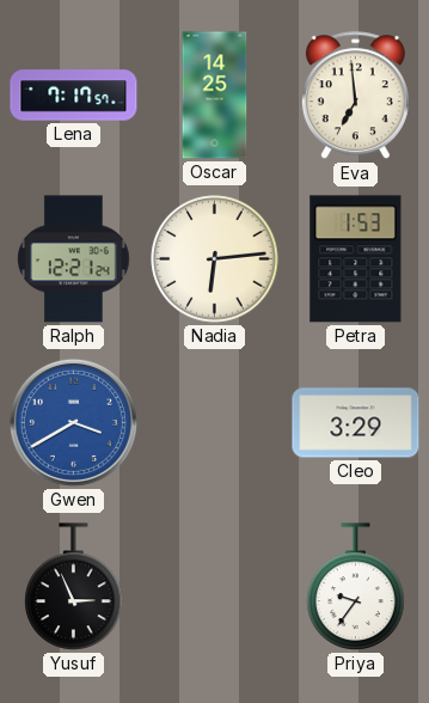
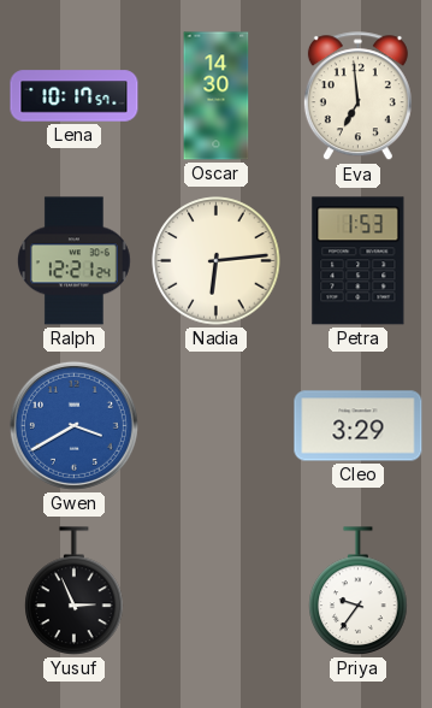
Lena: 7:17 -> 10:17
Oscar: 14:25 -> 14:30
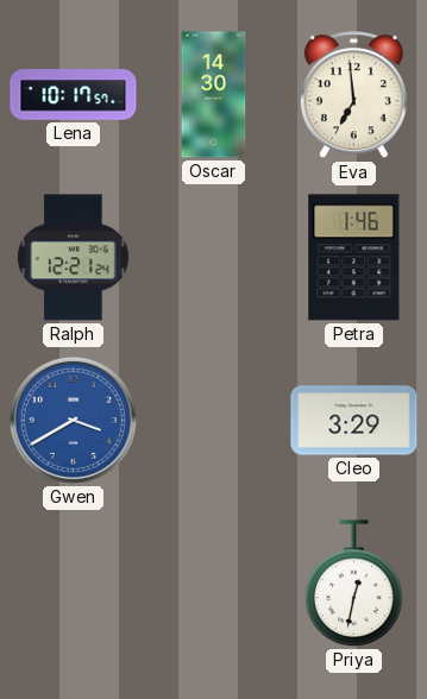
Nadia: 6:14 -> none
Petra: 1:53 -> 1:46
Yusuf: 2:56 -> none
Priya: 9:36 -> 12:32
